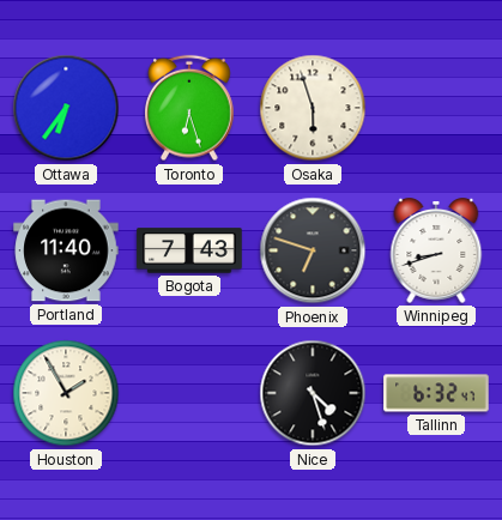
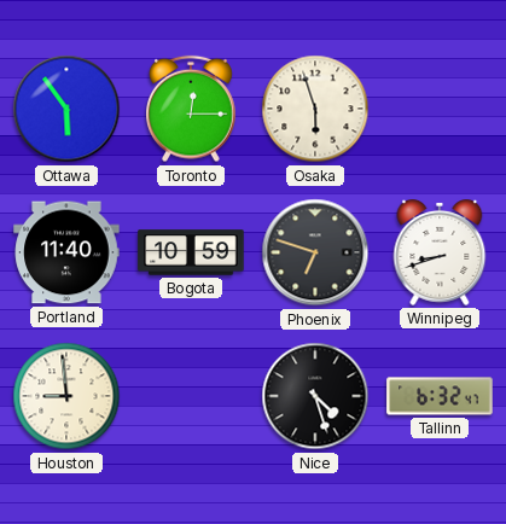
Ottawa: 6:36 -> 5:54
Toronto: 6:27 -> 12:15
Bogota: 7:43 -> 10:59
Houston: 1:55 -> 8:59
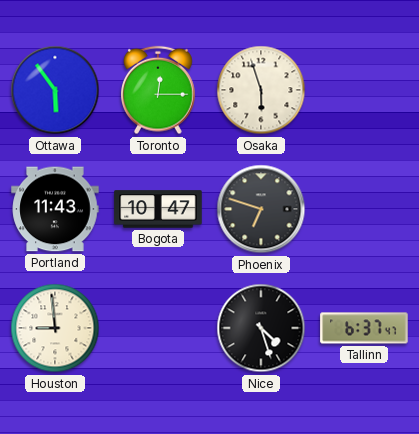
Portland: 11:40 -> 11:43
Bogota: 10:59 -> 10:47
Winnipeg: 8:42 -> none
Tallinn: 6:32 -> 6:37
